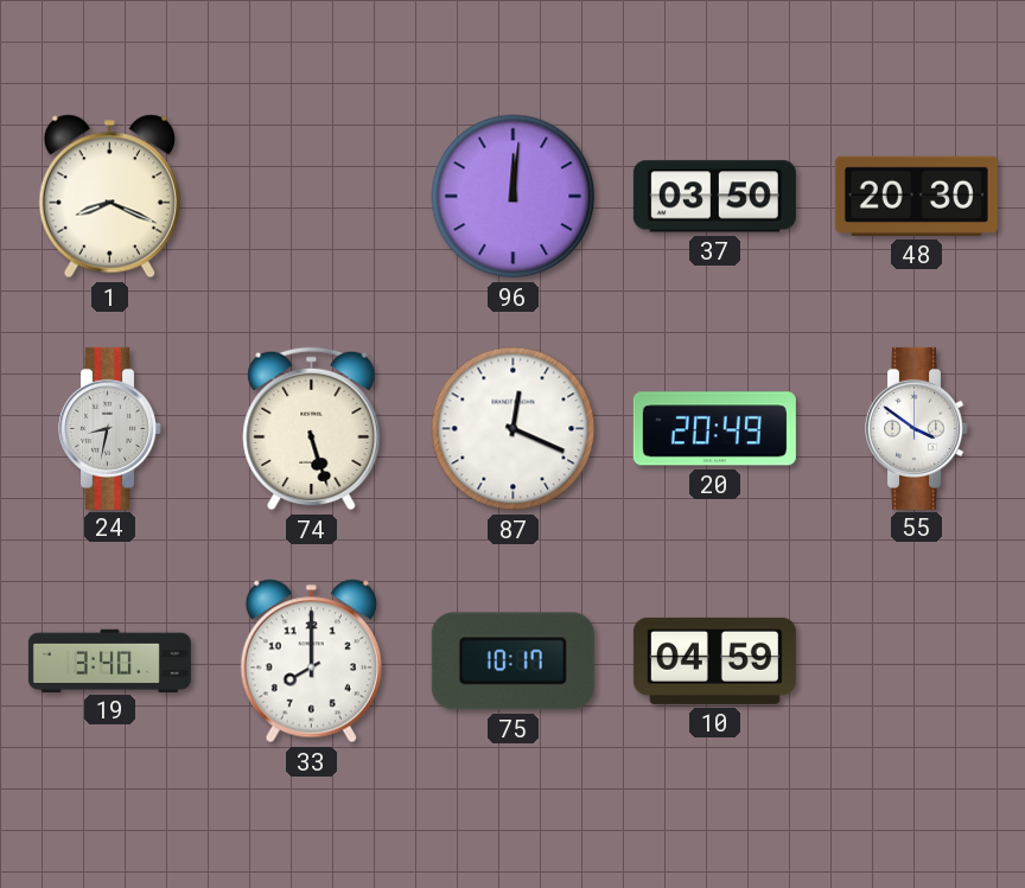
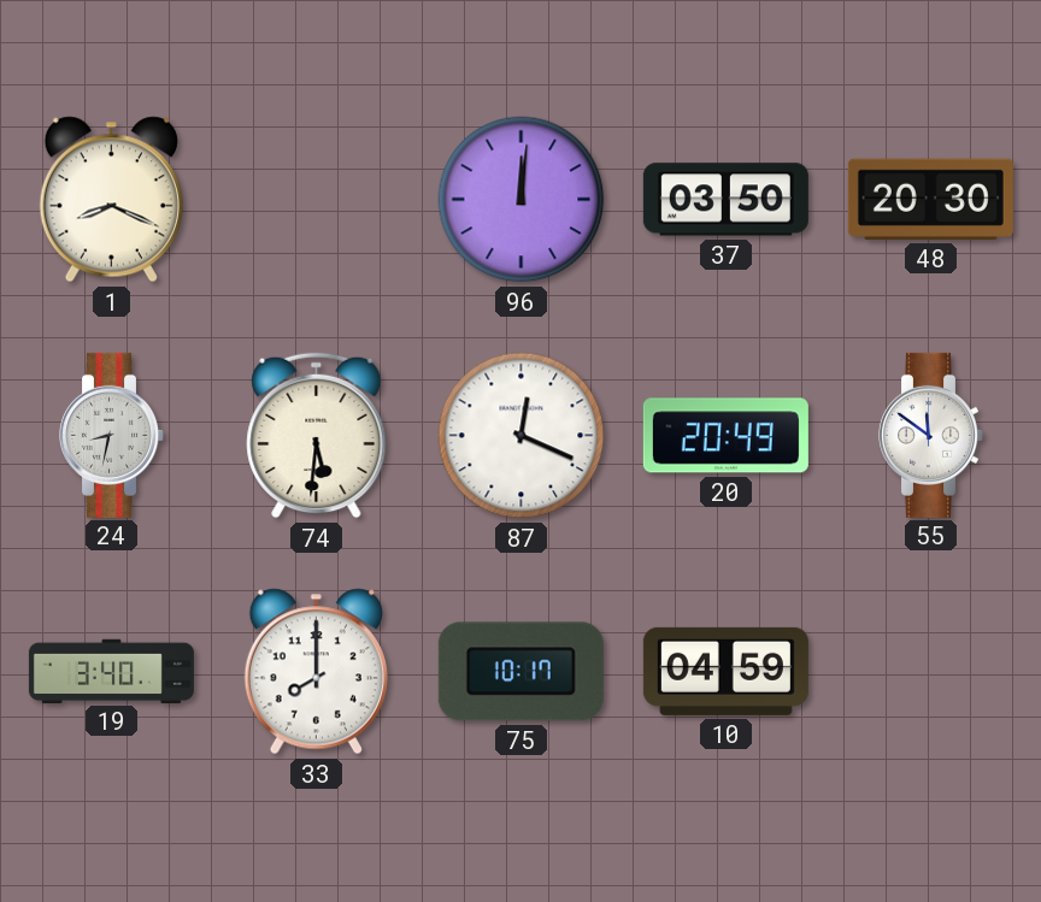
74: 5:27 -> 5:31
55: 3:51 -> 11:51
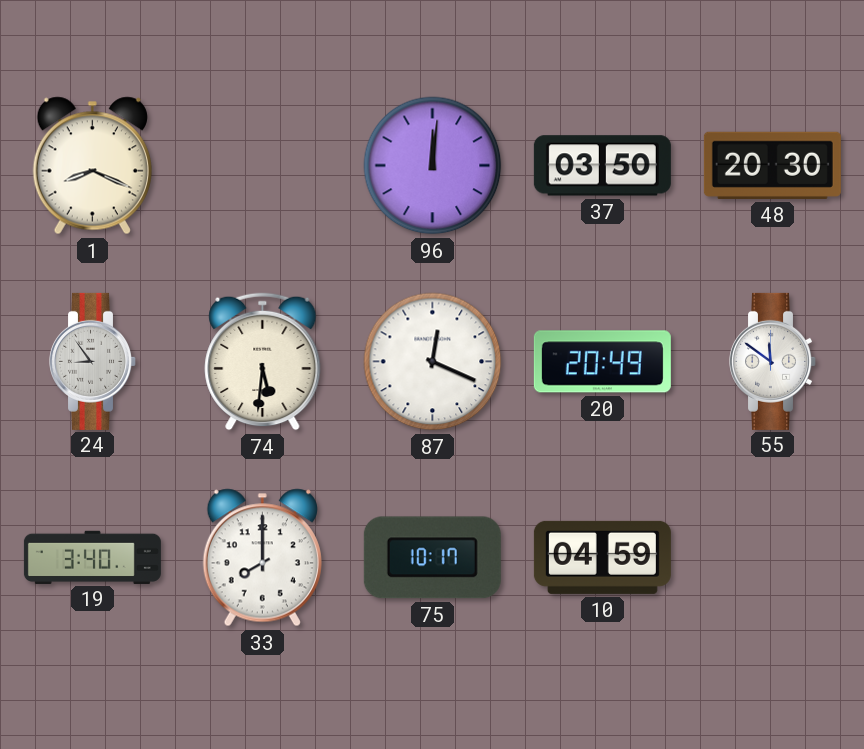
24: 8:32 -> 8:54
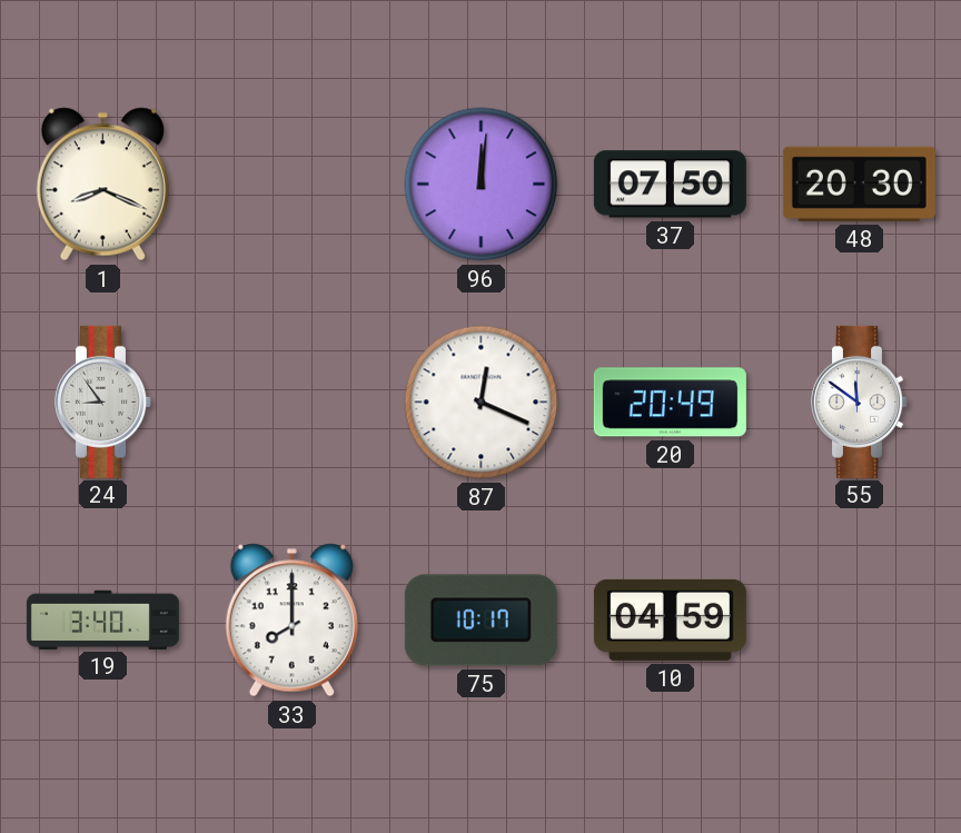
37: 03:50 -> 07:50
74: 5:31 -> none
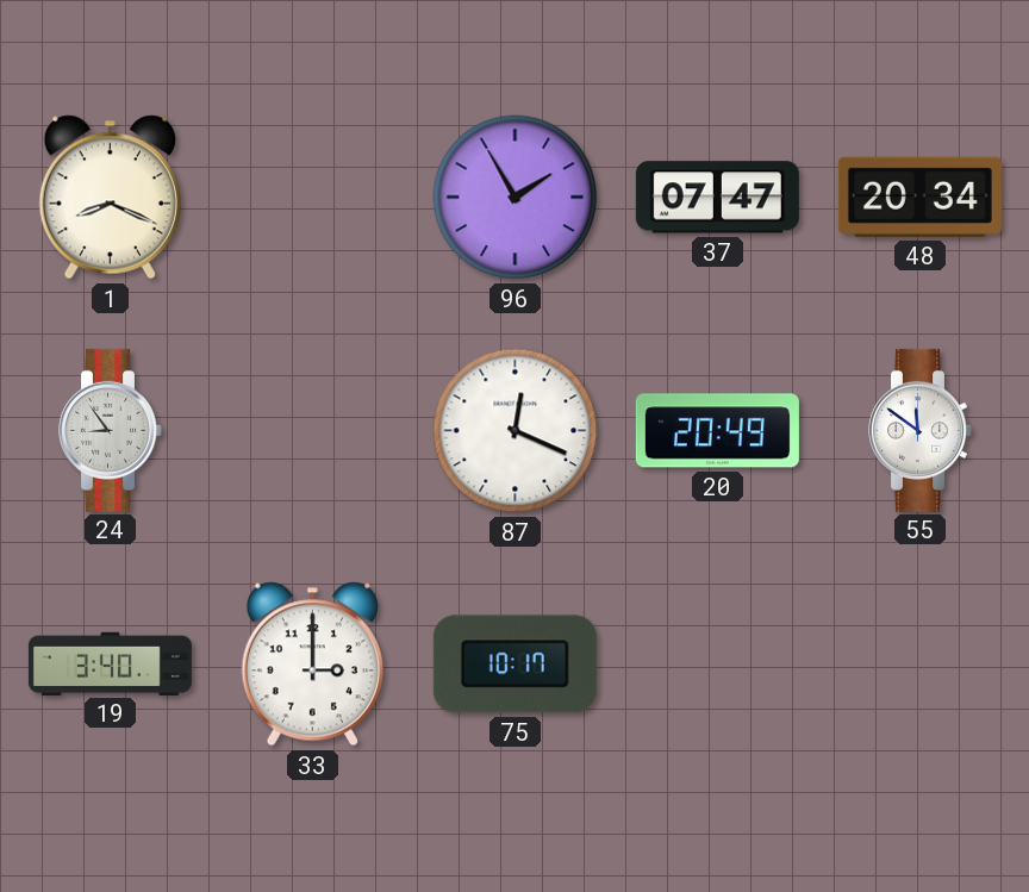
96: 12:01 -> 1:55
37: 07:50 -> 07:47
48: 20:30 -> 20:34
33: 8:00 -> 3:00
10: 04:59 -> none
